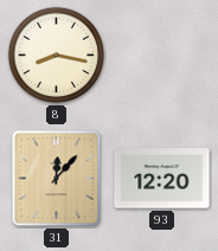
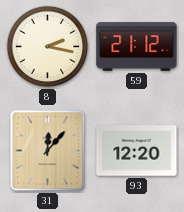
8: 8:17 -> 2:17
59: none -> 21:12
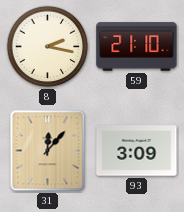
59: 21:12 -> 21:10
93: 12:20 -> 3:09
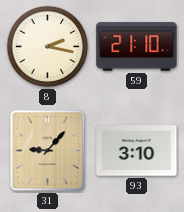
31: 12:07 -> 9:07
93: 3:09 -> 3:10
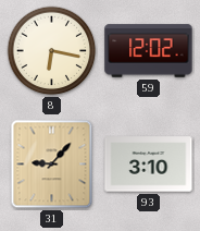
8: 2:17 -> 6:17
59: 21:10 -> 12:02
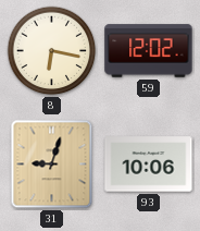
31: 9:07 -> 9:03
93: 3:10 -> 10:06
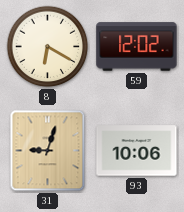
8: 6:17 -> 6:20
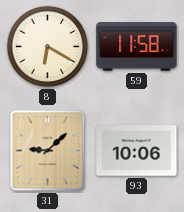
59: 12:02 -> 11:58
31: 9:03 -> 9:08
